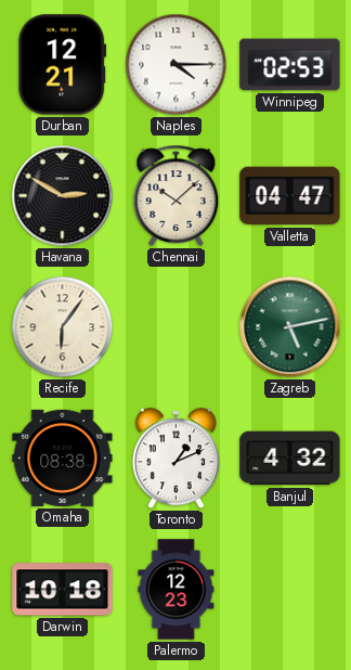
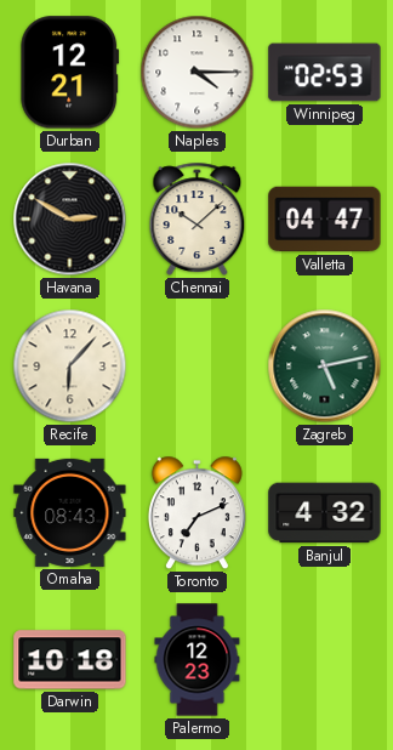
Recife: 6:06 -> 6:07
Omaha: 08:38 -> 08:43
Toronto: 1:11 -> 7:11
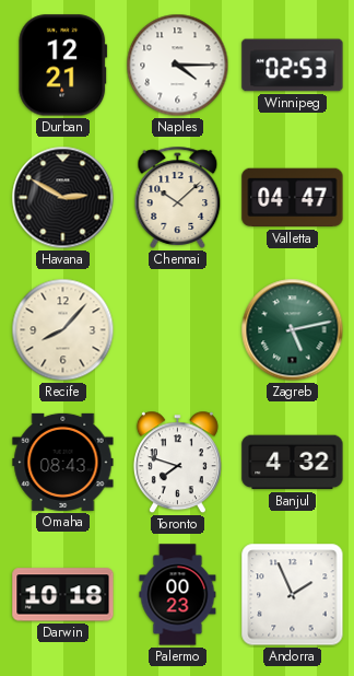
Recife: 6:07 -> 8:07
Toronto: 7:11 -> 7:48
Palermo: 12:23 -> 00:23
Andorra: none -> 1:56
